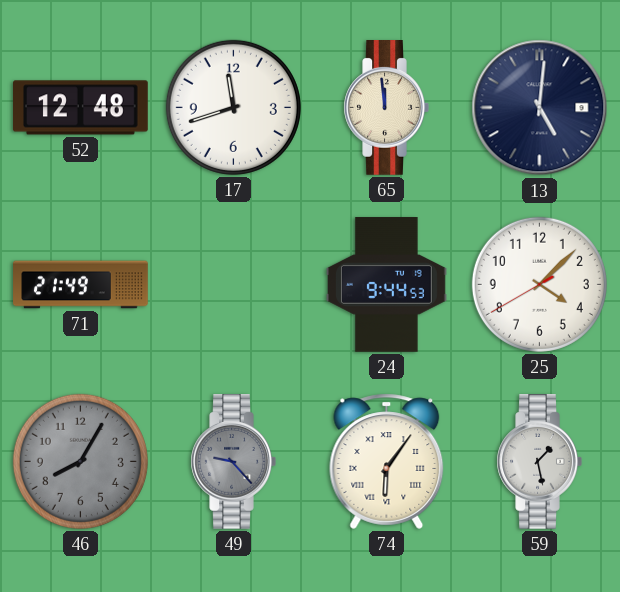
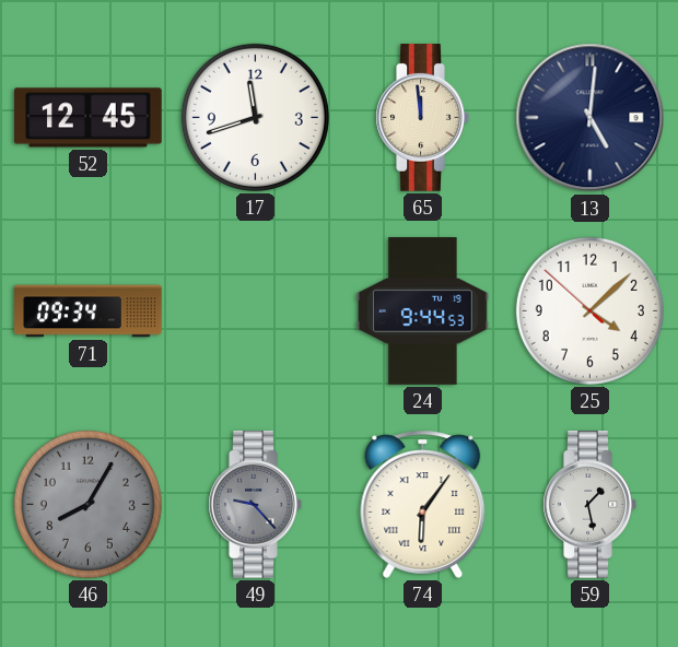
52: 12:48 -> 12:45
71: 21:49 -> 09:34
25: 4:07:40 -> 4:07:52
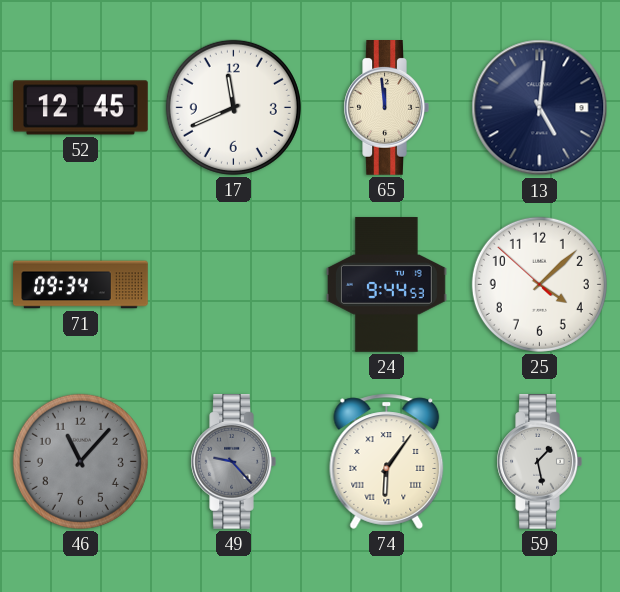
17: 11:42 -> 11:41
46: 8:05 -> 11:07
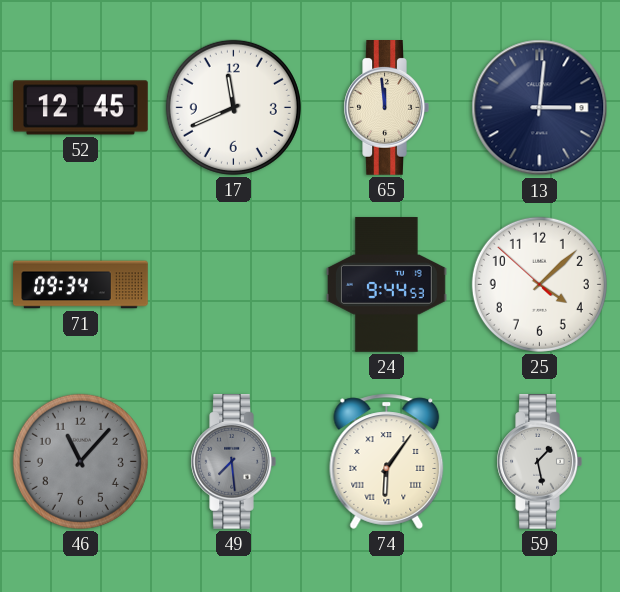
13: 5:01 -> 3:01
49: 9:23 -> 7:29
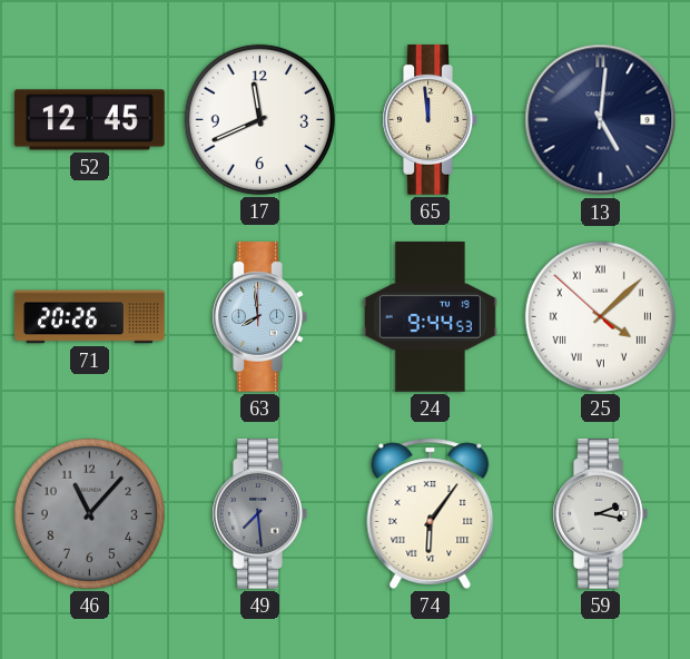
13: 3:01 -> 5:01
71: 09:34 -> 20:26
63: none -> 7:59
25 numerals: Arabic -> Roman
59: 1:28 -> 2:17
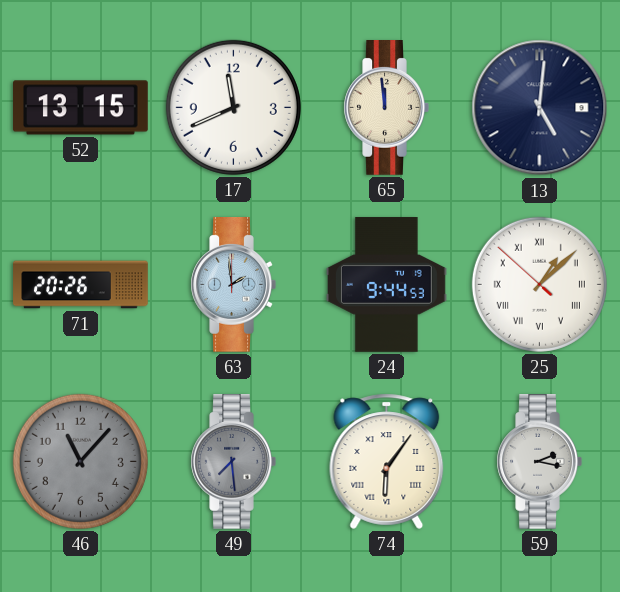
52: 12:45 -> 13:15
63: 7:59 -> 1:59
25: 4:07 -> 1:07
